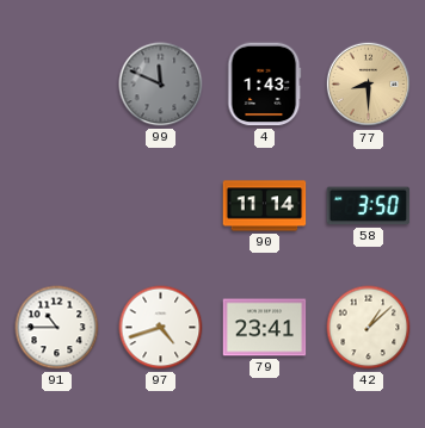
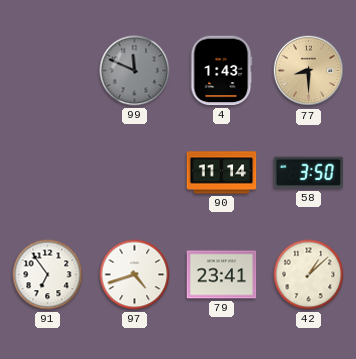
91: 10:45 -> 6:54
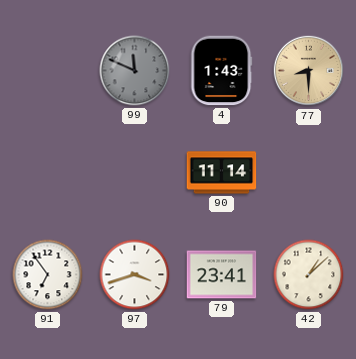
58: 3:50 -> none
97: 4:42 -> 3:42
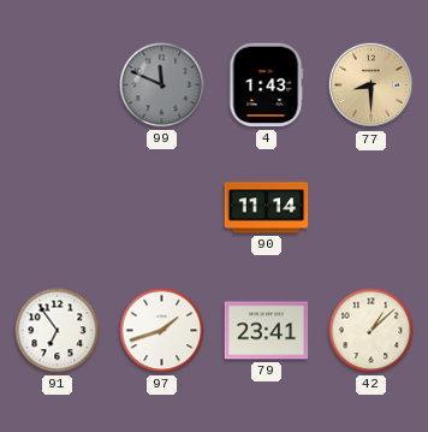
97: 3:42 -> 1:42
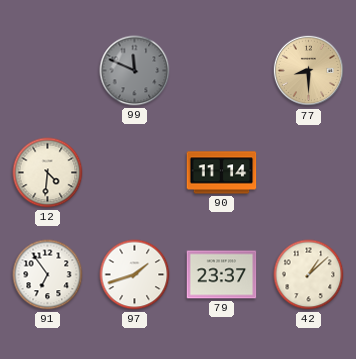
4: 1:43 -> none
12: none -> 4:31
79: 23:41 -> 23:37
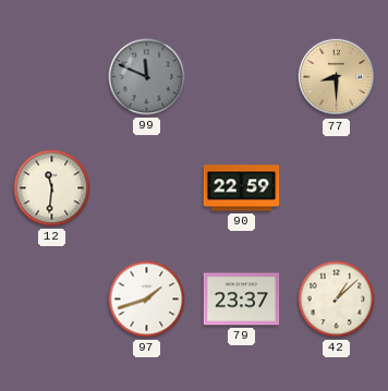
12: 4:31 -> 11:31
90: 11:14 -> 22:59
91: 6:54 -> none
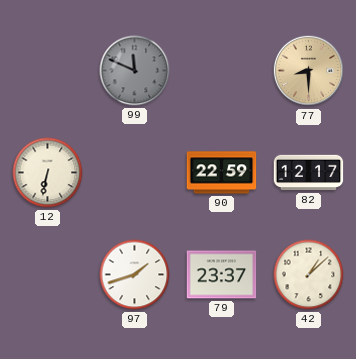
12: 11:31 -> 6:32
82: none -> 12:17
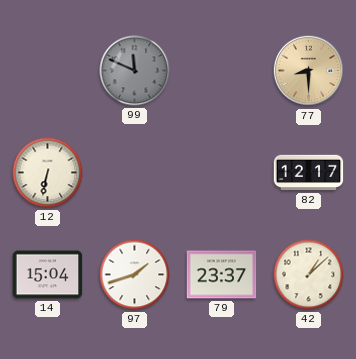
90: 22:59 -> none
14: none -> 15:04
